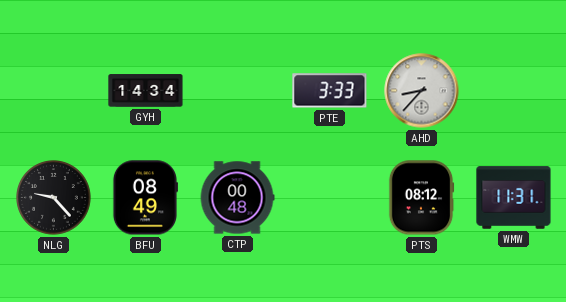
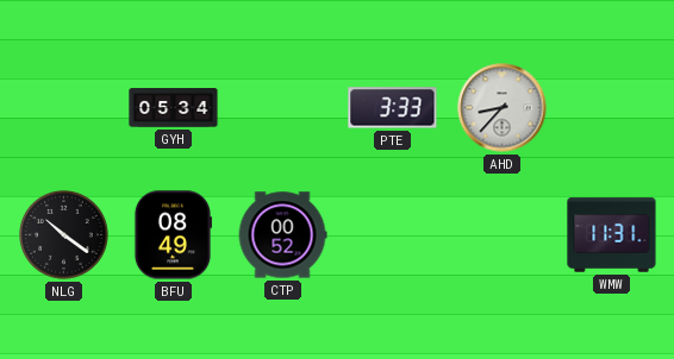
GYH: 14:34 -> 05:34
NLG: 9:23 -> 10:21
CTP: 00:48 -> 00:52
PTS: 08:12 -> none
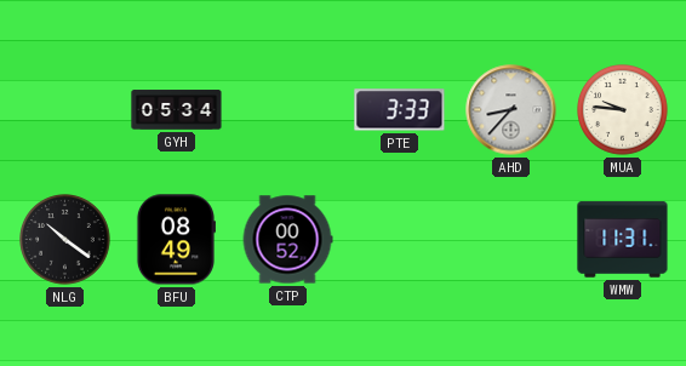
MUA: none -> 9:46
